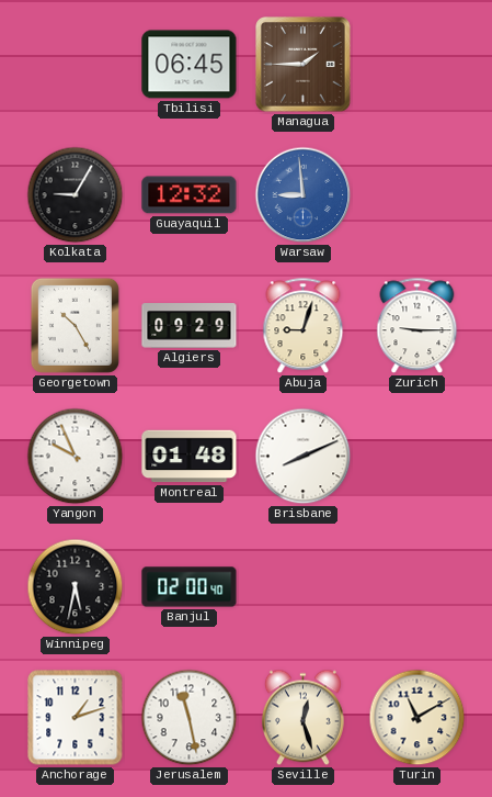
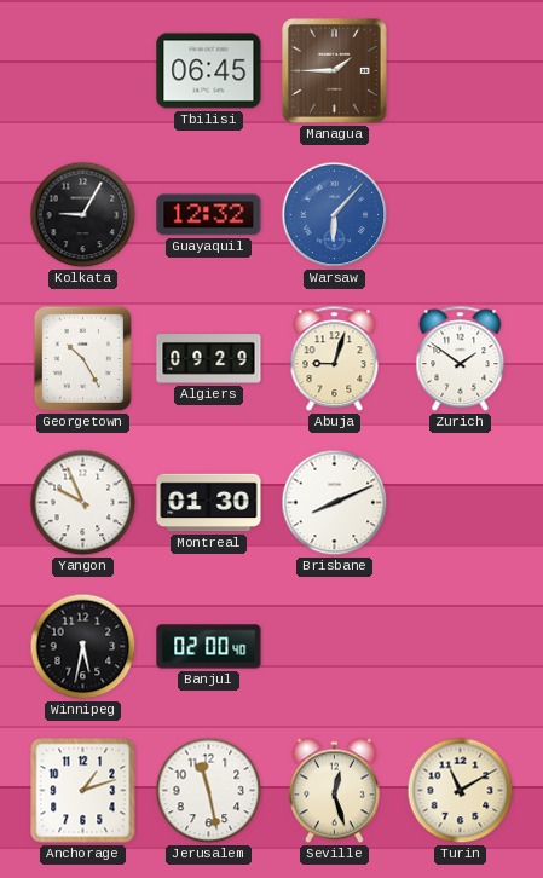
Warsaw: 8:59 -> 6:07
Zurich: 9:15 -> 1:51
Montreal: 01:48 -> 01:30
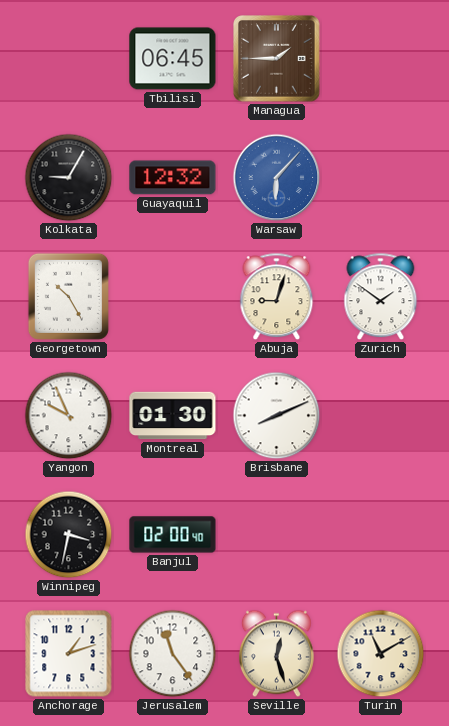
Algiers: 09:29 -> none
Winnipeg: 5:32 -> 3:32
Jerusalem: 11:28 -> 11:24
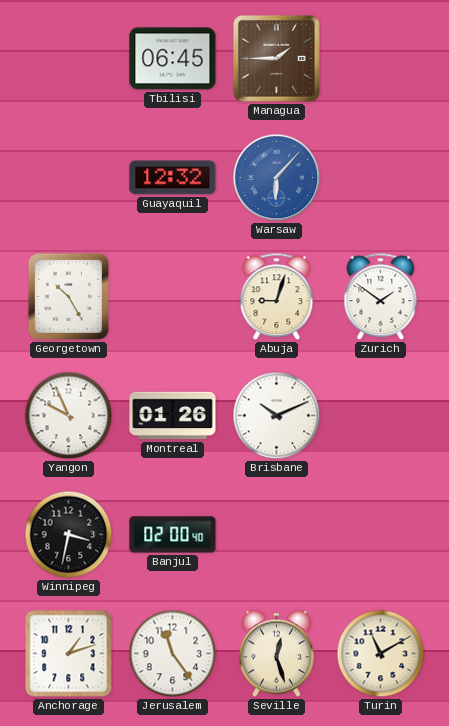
Kolkata: 9:05 -> none
Montreal: 01:30 -> 01:26
Brisbane: 8:11 -> 10:11
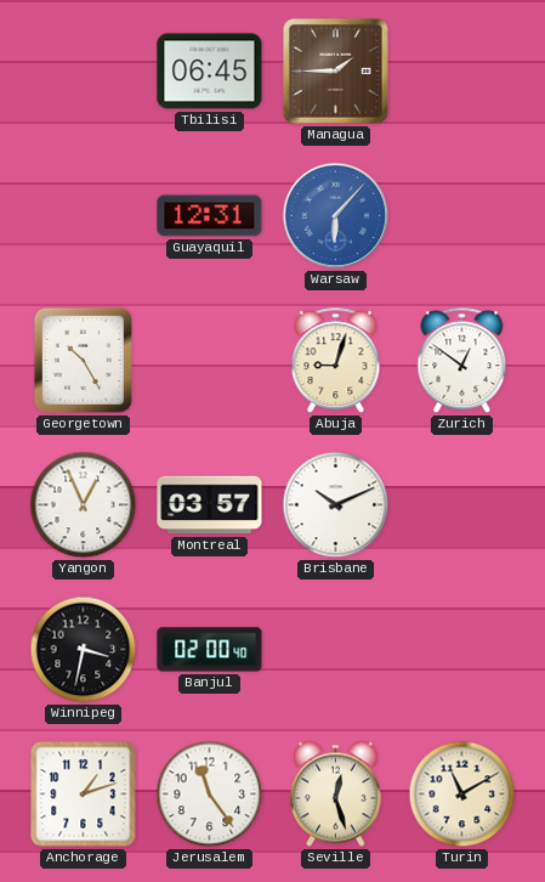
Guayaquil: 12:32 -> 12:31
Zurich: 1:51 -> 12:51
Yangon: 9:56 -> 12:56
Montreal: 01:26 -> 03:57
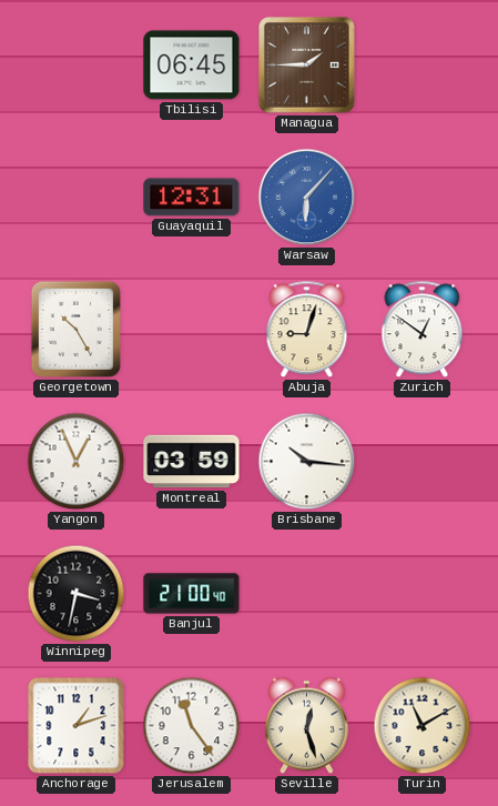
Montreal: 03:57 -> 03:59
Brisbane: 10:11 -> 10:16
Banjul: 02:00 -> 21:00
